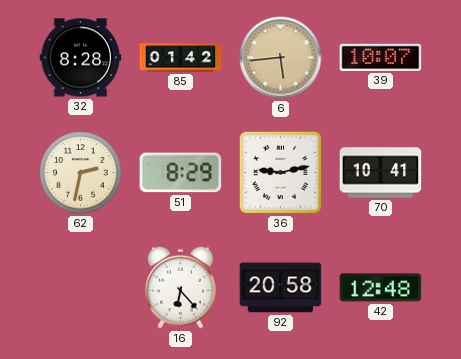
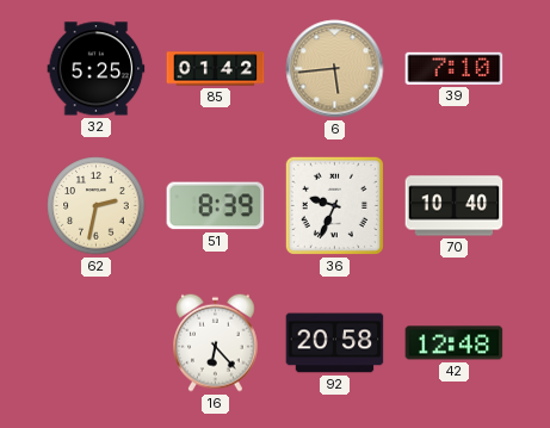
32: 8:28 -> 5:25
39: 10:07 -> 7:10
51: 8:29 -> 8:39
36: 9:13 -> 9:34
70: 10:41 -> 10:40
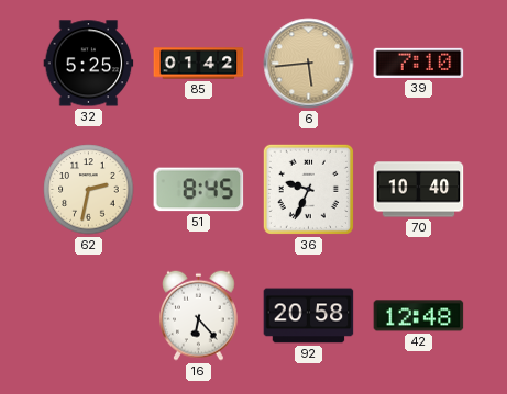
51: 8:39 -> 8:45
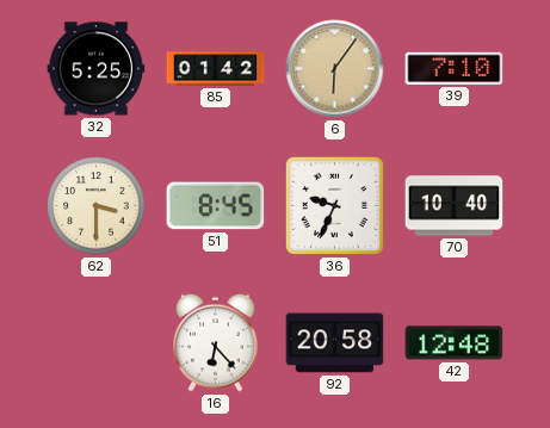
6: 5:44 -> 6:06
62: 2:32 -> 3:30
